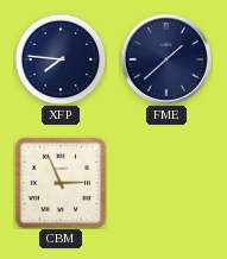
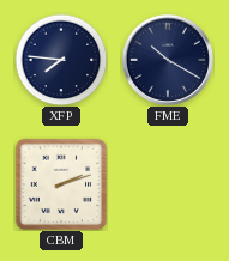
FME: 1:38 -> 10:20
CBM: 2:56 -> 2:12
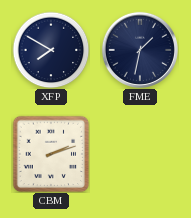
XFP: 7:46 -> 7:50
FME: 10:20 -> 1:32
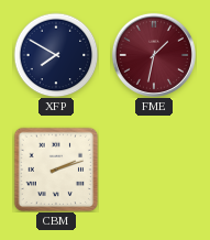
FME dial: navy -> burgundy
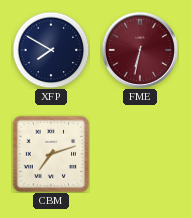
FME: 1:32 -> 6:32
CBM: 2:12 -> 7:12
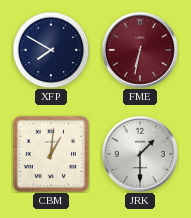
CBM: 7:12 -> 1:01
JRK: none -> 1:30
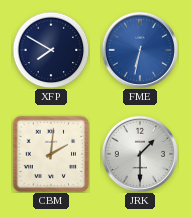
FME dial: burgundy -> blue
CBM: 1:01 -> 2:01
